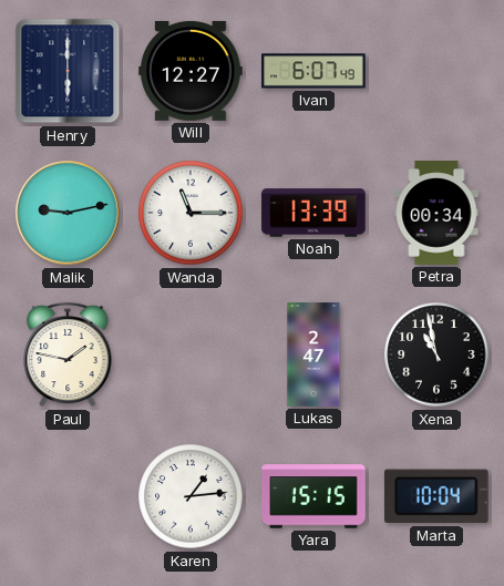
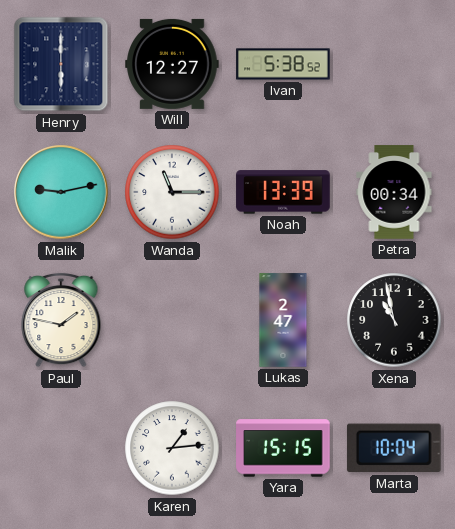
Ivan: 6:07 -> 5:38
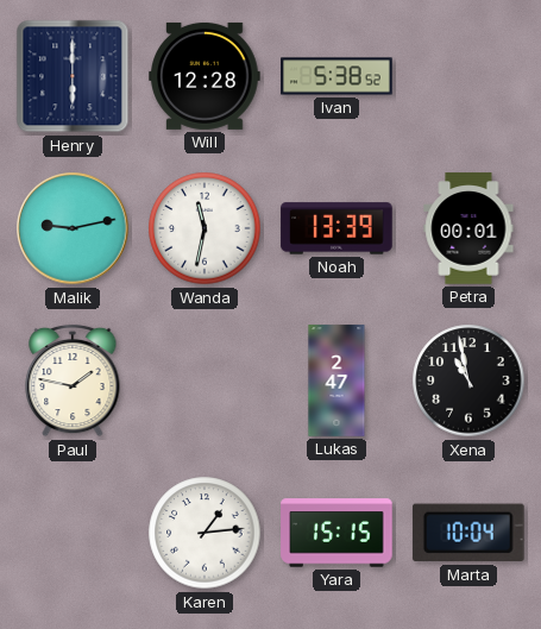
Will: 12:27 -> 12:28
Wanda: 11:15 -> 11:32
Petra: 00:34 -> 00:01
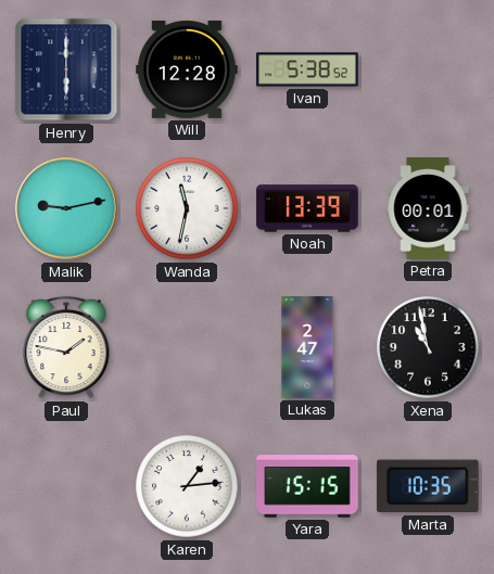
Marta: 10:04 -> 10:35
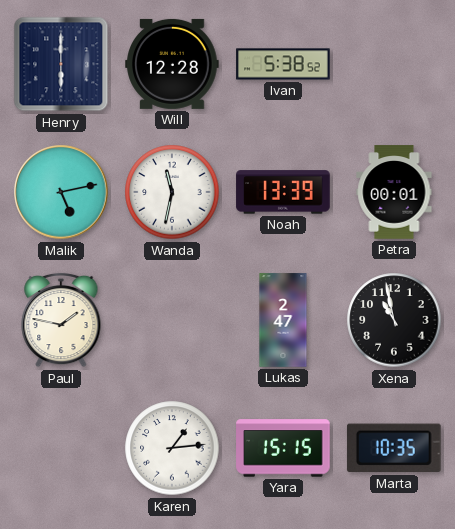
Malik: 9:13 -> 5:13
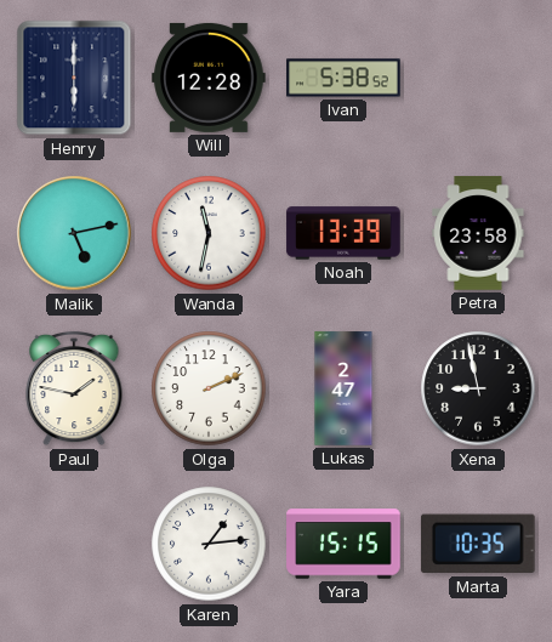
Petra: 00:01 -> 23:58
Olga: none -> 2:11
Xena: 10:58 -> 8:58
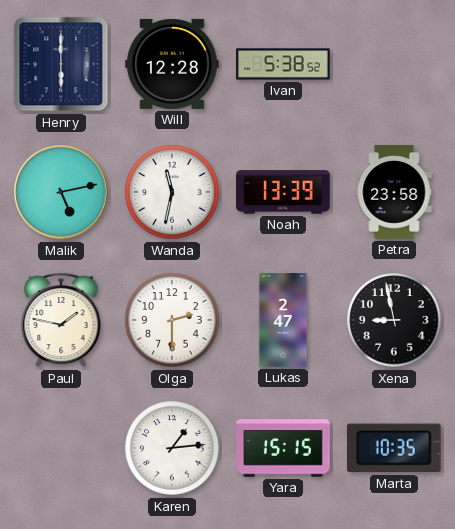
Olga: 2:11 -> 2:30
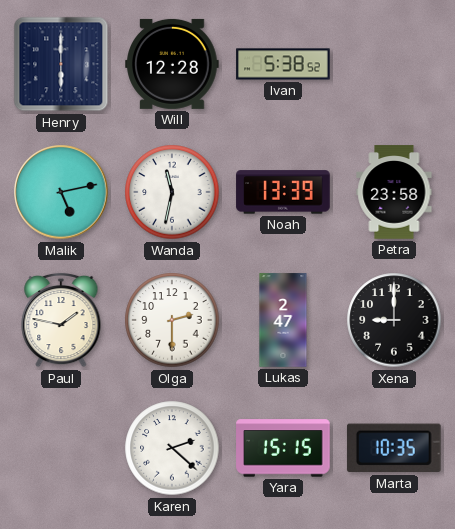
Xena: 8:58 -> 9:00
Karen: 1:14 -> 2:22
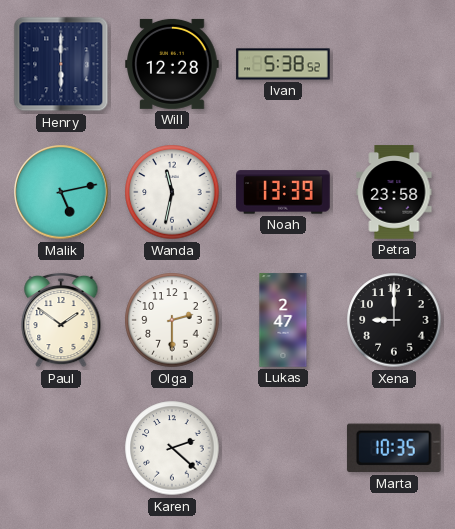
Paul: 1:47 -> 1:51
Yara: 15:15 -> none
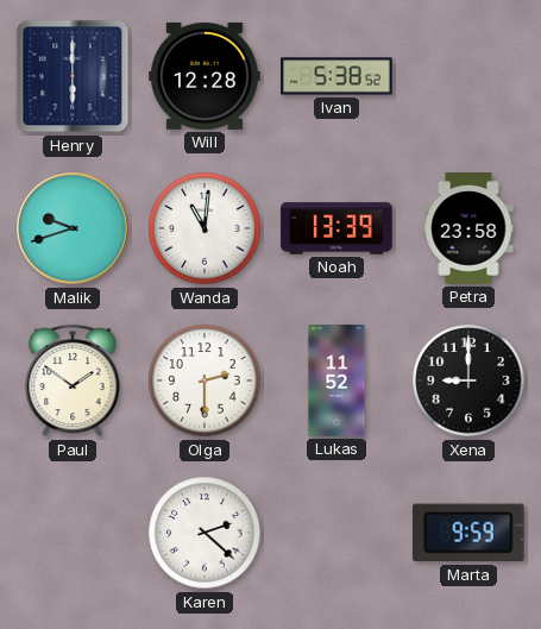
Malik: 5:13 -> 9:42
Wanda: 11:32 -> 11:01
Lukas: 2:47 -> 11:52
Marta: 10:35 -> 9:59
